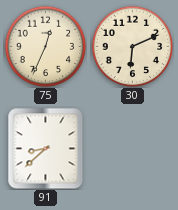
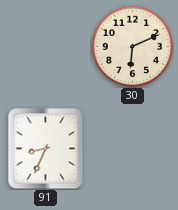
75: 12:34 -> none
91: 8:38 -> 8:34
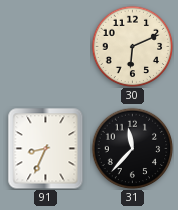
31: none -> 11:37
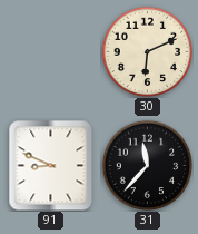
91: 8:34 -> 8:49
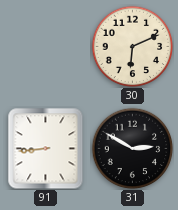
91: 8:49 -> 8:44
31: 11:37 -> 2:50
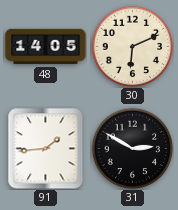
48: none -> 14:05
91: 8:44 -> 1:44
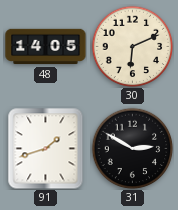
91: 1:44 -> 1:42
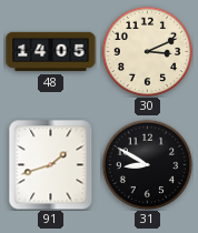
30: 6:11 -> 3:11
31: 2:50 -> 8:50
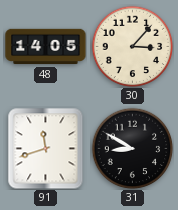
30: 3:11 -> 3:07
91: 1:42 -> 11:42
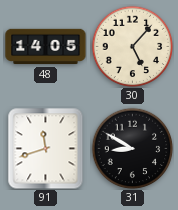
30: 3:07 -> 5:07
